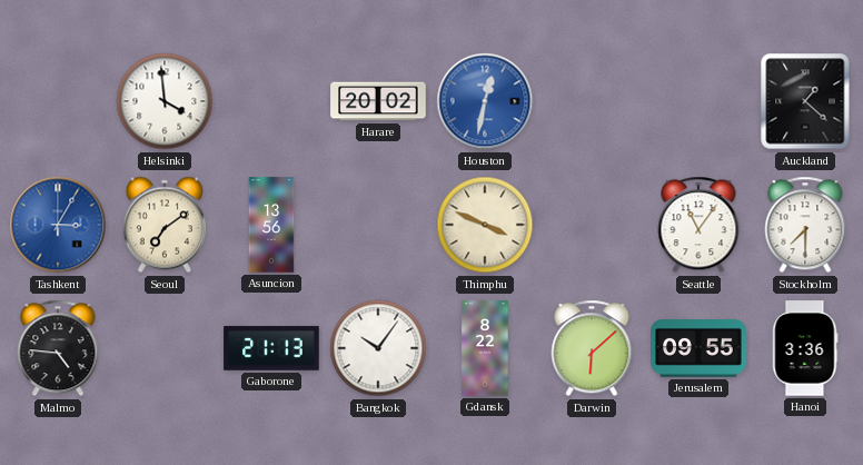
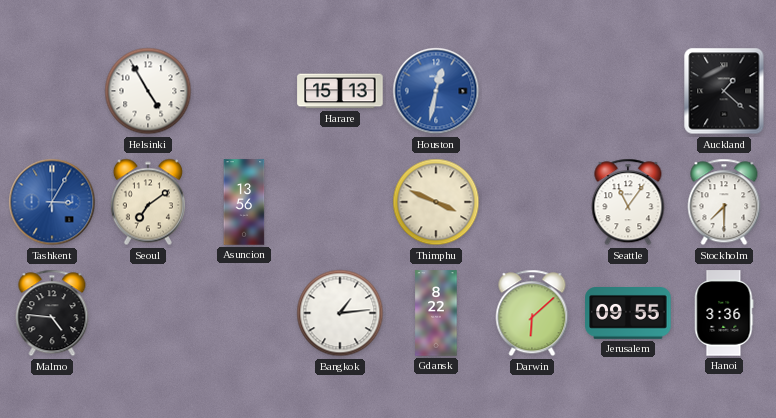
Helsinki: 3:59 -> 4:55
Harare: 20:02 -> 15:13
Gaborone: 21:13 -> none
Bangkok: 10:06 -> 1:14
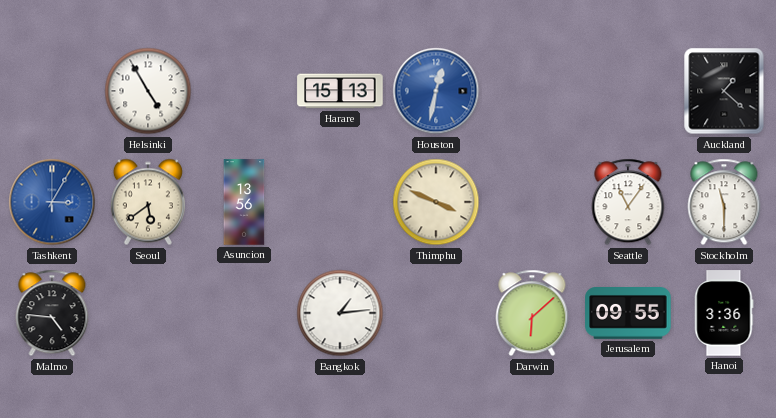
Seoul: 7:09 -> 5:39
Stockholm: 7:30 -> 11:30
Gdansk: 8:22 -> none
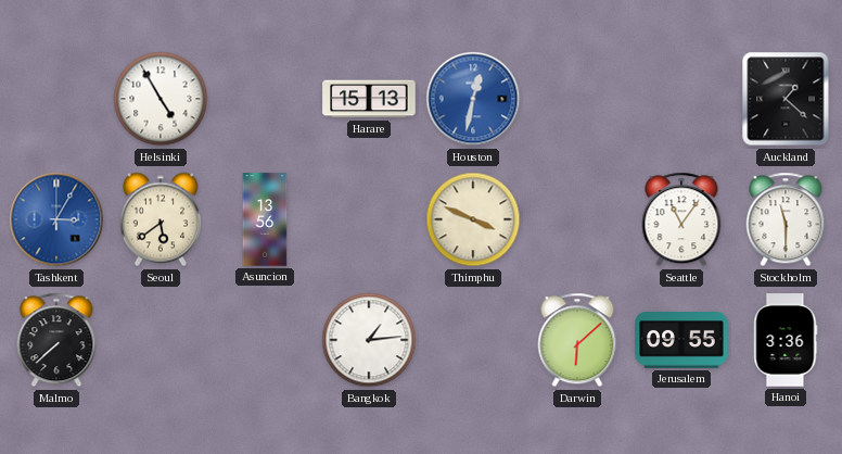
Malmo: 4:46 -> 7:38
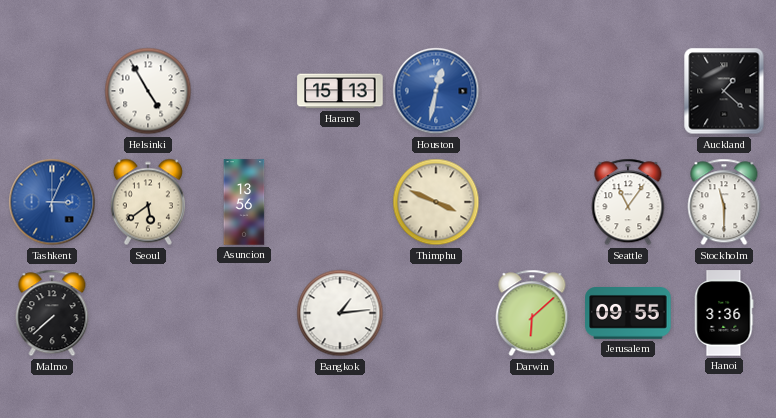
Tashkent: 3:05 -> 3:04
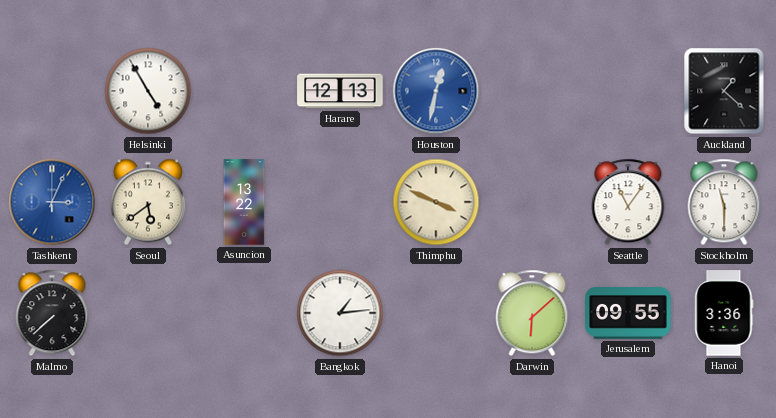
Harare: 15:13 -> 12:13
Asuncion: 13:56 -> 13:22
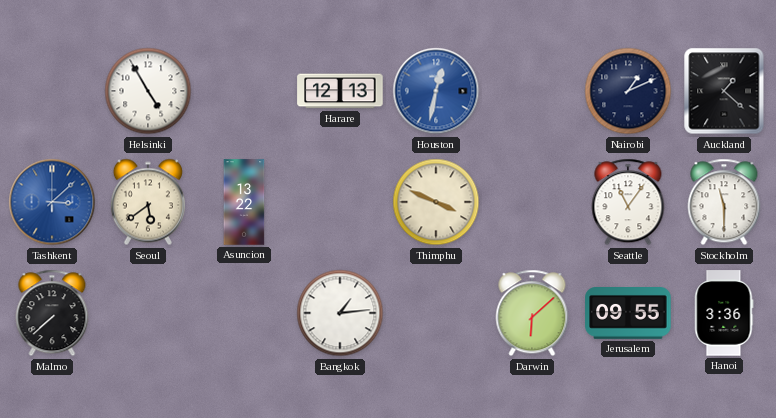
Nairobi: none -> 1:11
Tashkent: 3:04 -> 3:08
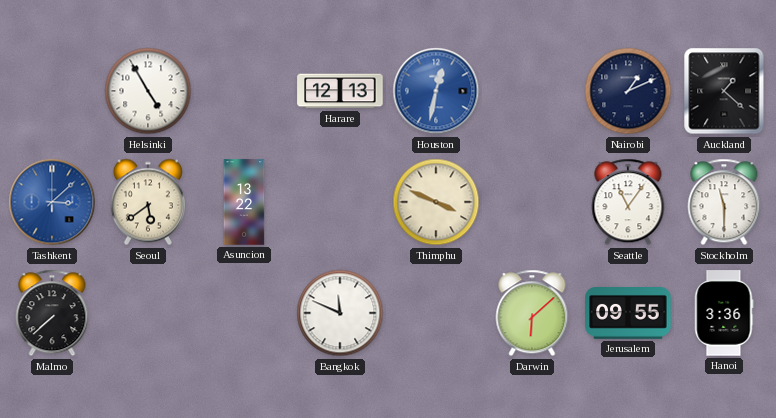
Bangkok: 1:14 -> 11:49
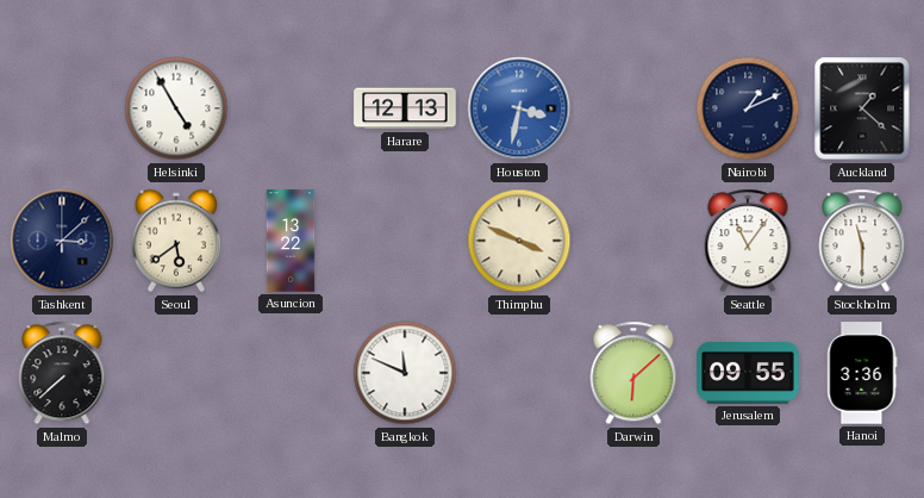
Houston: 12:32 -> 3:32
Tashkent dial: blue -> navy
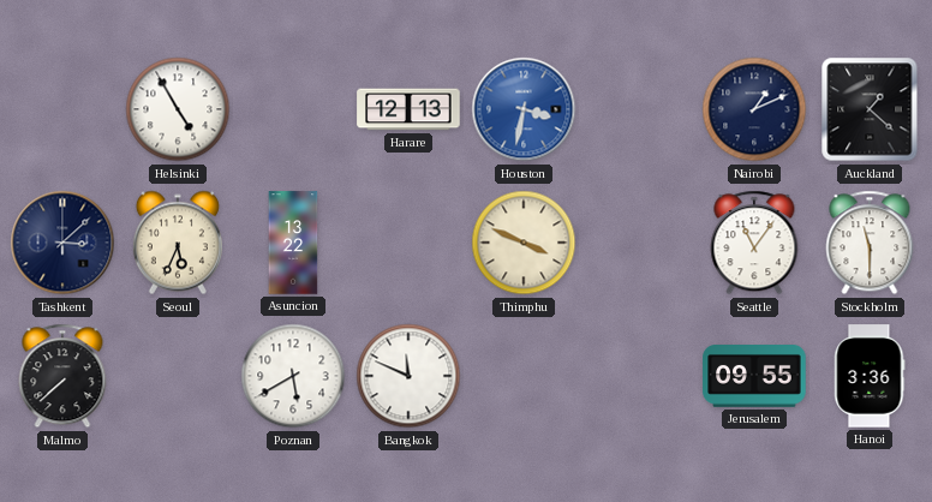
Seoul: 5:39 -> 5:34
Poznan: none -> 5:40
Darwin: 6:08 -> none
